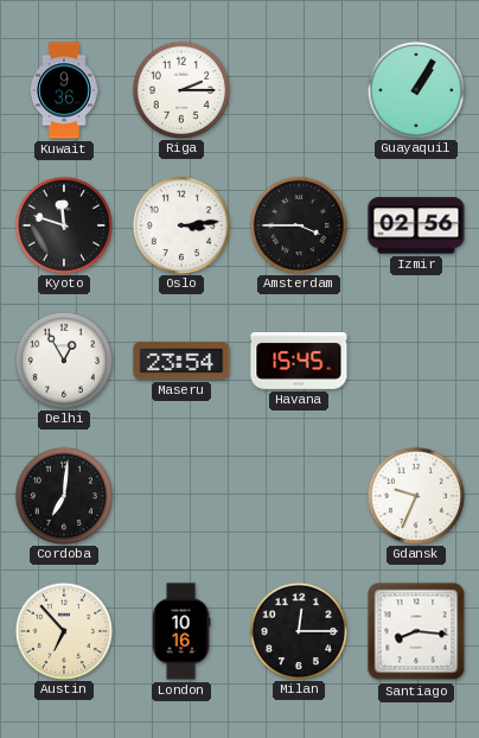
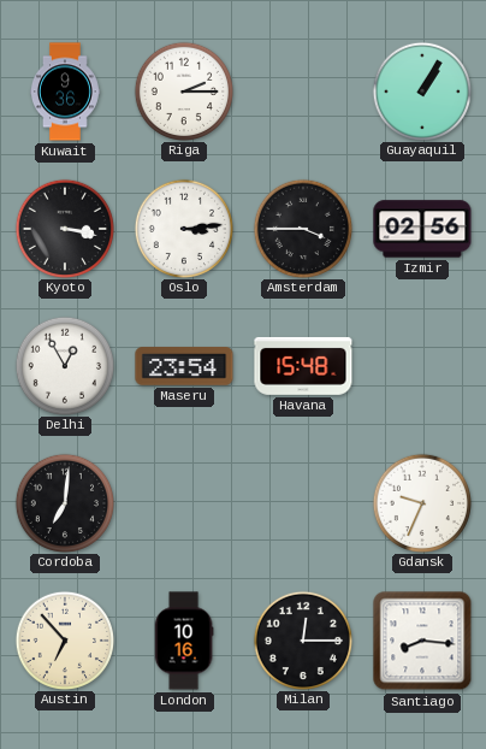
Kyoto: 11:48 -> 3:17
Havana: 15:45 -> 15:48
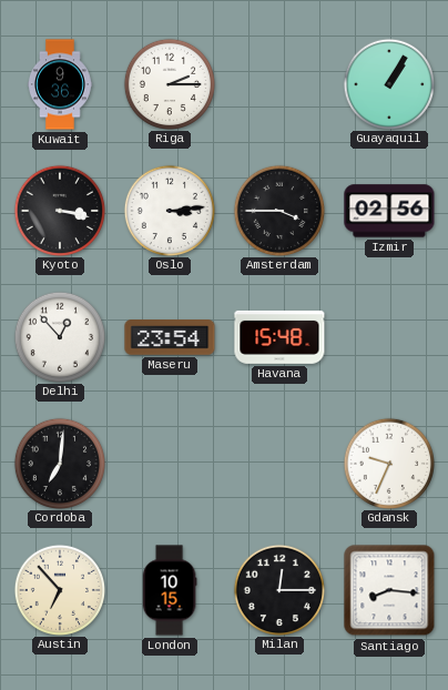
Delhi: 12:55 -> 12:53
London: 10:16 -> 10:15
